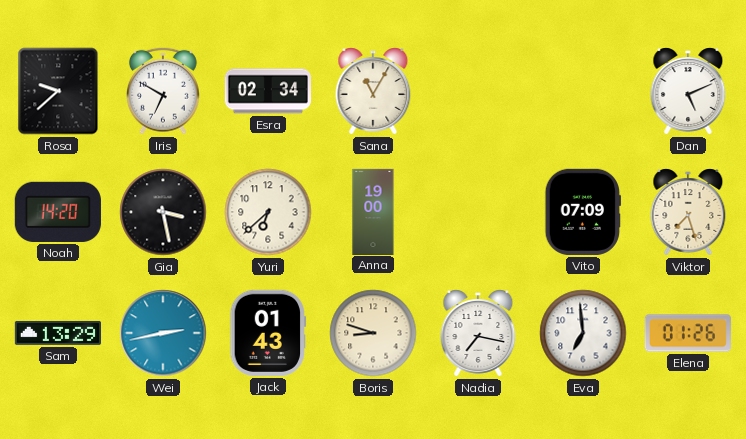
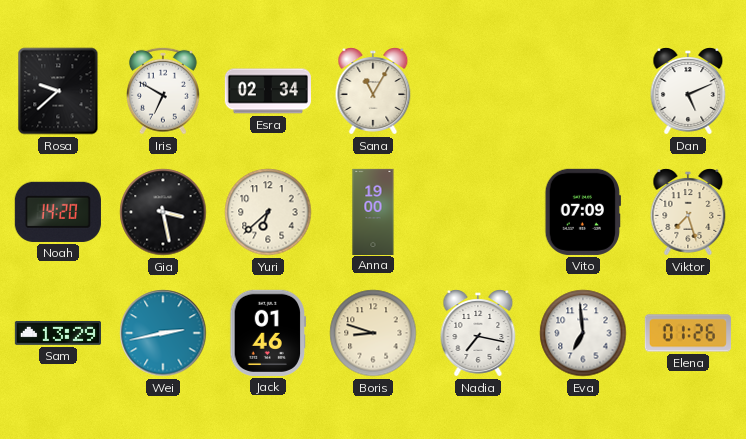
Jack: 01:43 -> 01:46
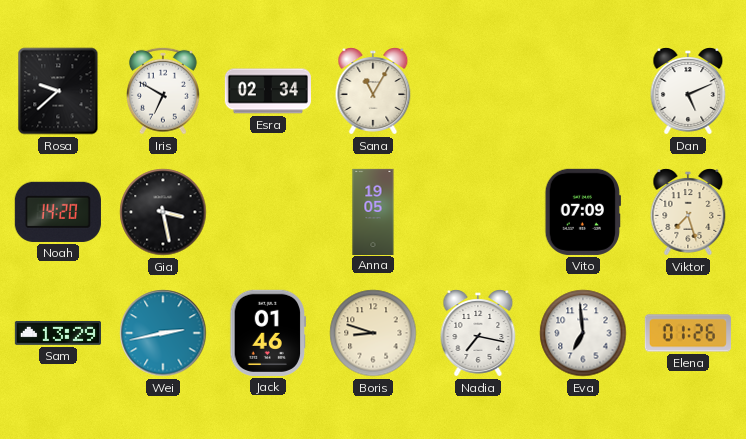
Yuri: 6:38 -> none
Anna: 19:00 -> 19:05
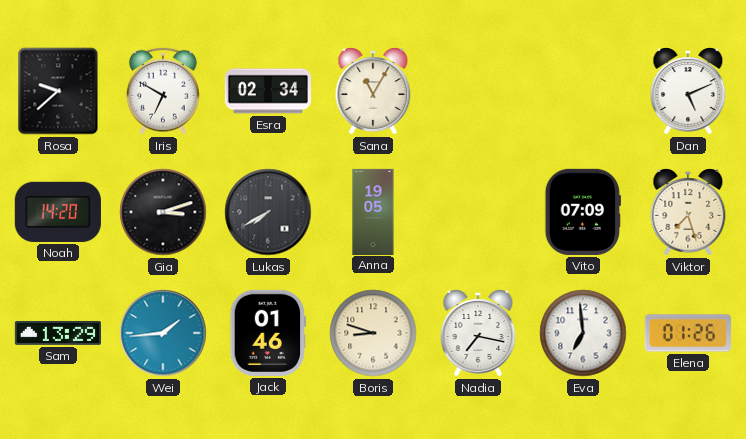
Gia: 3:28 -> 3:12
Lukas: none -> 7:40
Wei: 2:43 -> 1:44
